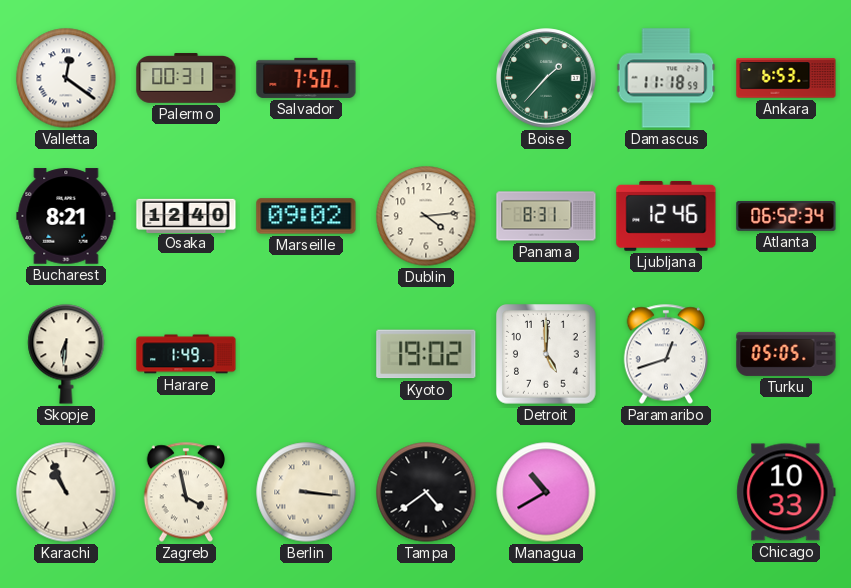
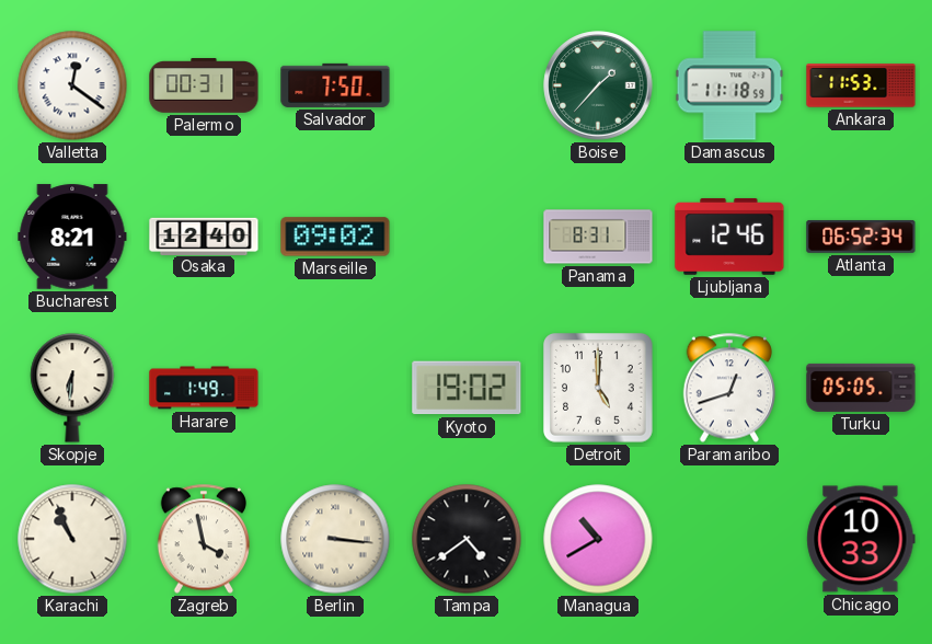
Ankara: 6:53 -> 11:53
Dublin: 4:14 -> none
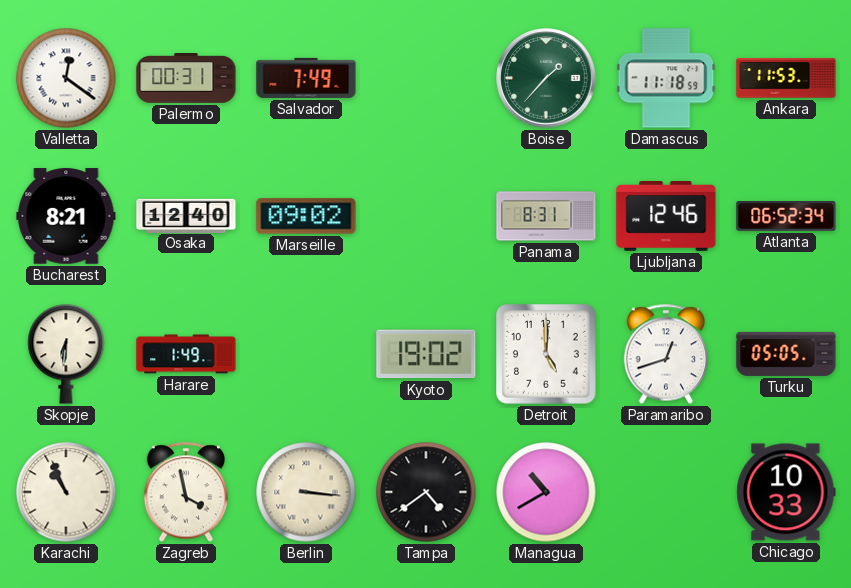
Salvador: 7:50 -> 7:49
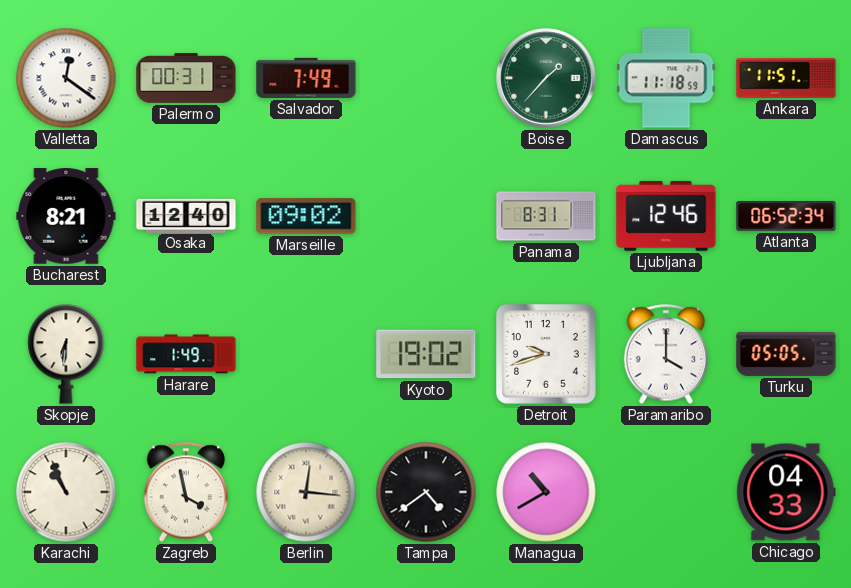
Ankara: 11:53 -> 11:51
Detroit: 5:00 -> 9:42
Paramaribo: 12:42 -> 4:00
Berlin: 3:16 -> 12:16
Chicago: 10:33 -> 04:33
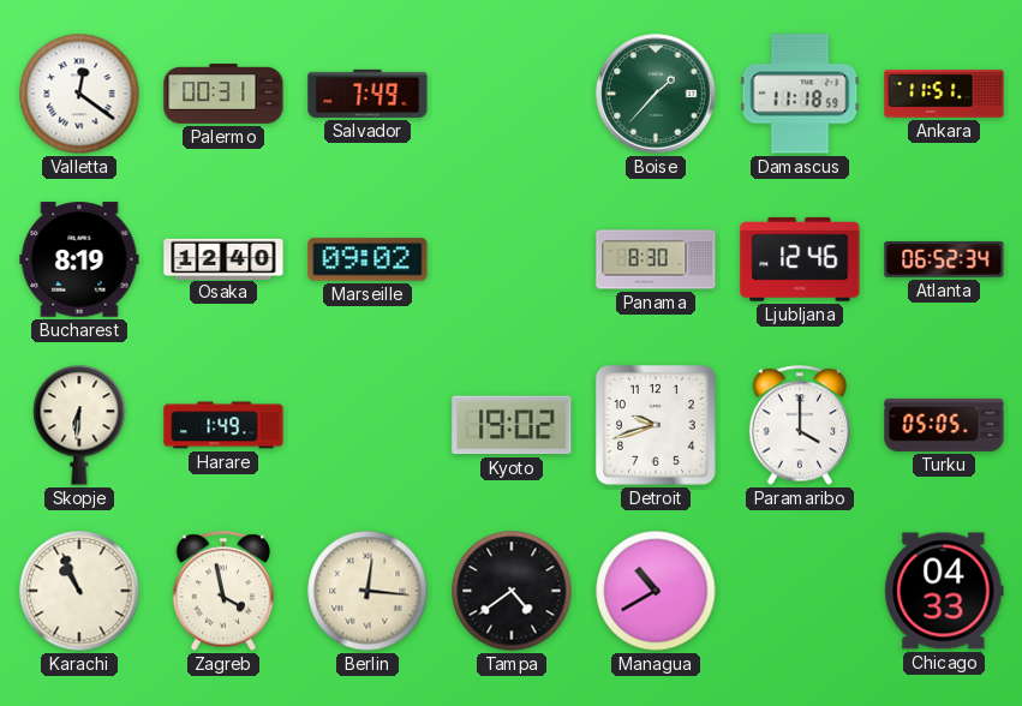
Bucharest: 8:21 -> 8:19
Panama: 8:31 -> 8:30
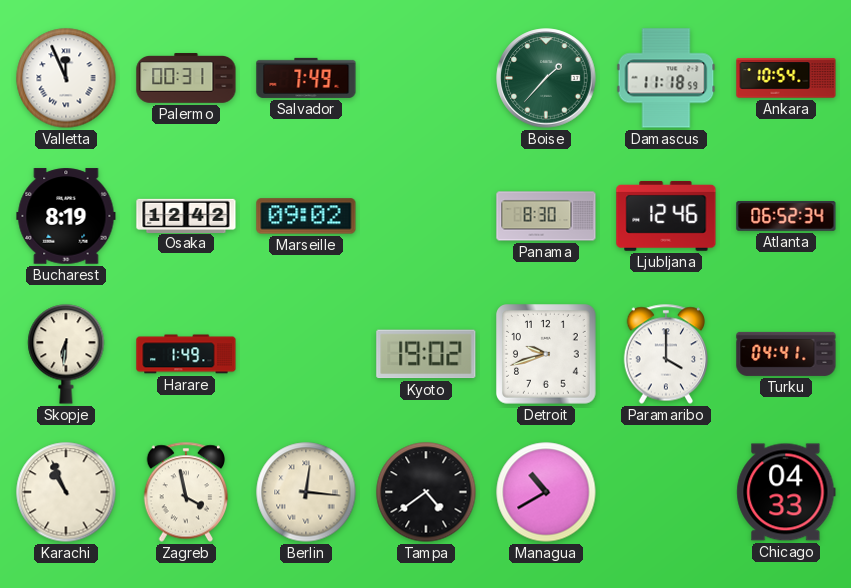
Valletta: 12:21 -> 11:56
Ankara: 11:51 -> 10:54
Osaka: 12:40 -> 12:42
Turku: 05:05 -> 04:41
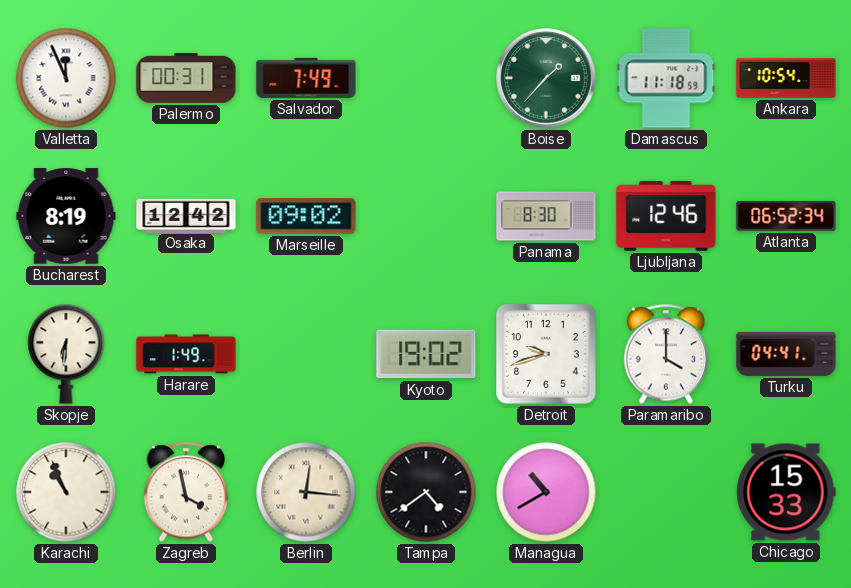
Chicago: 04:33 -> 15:33
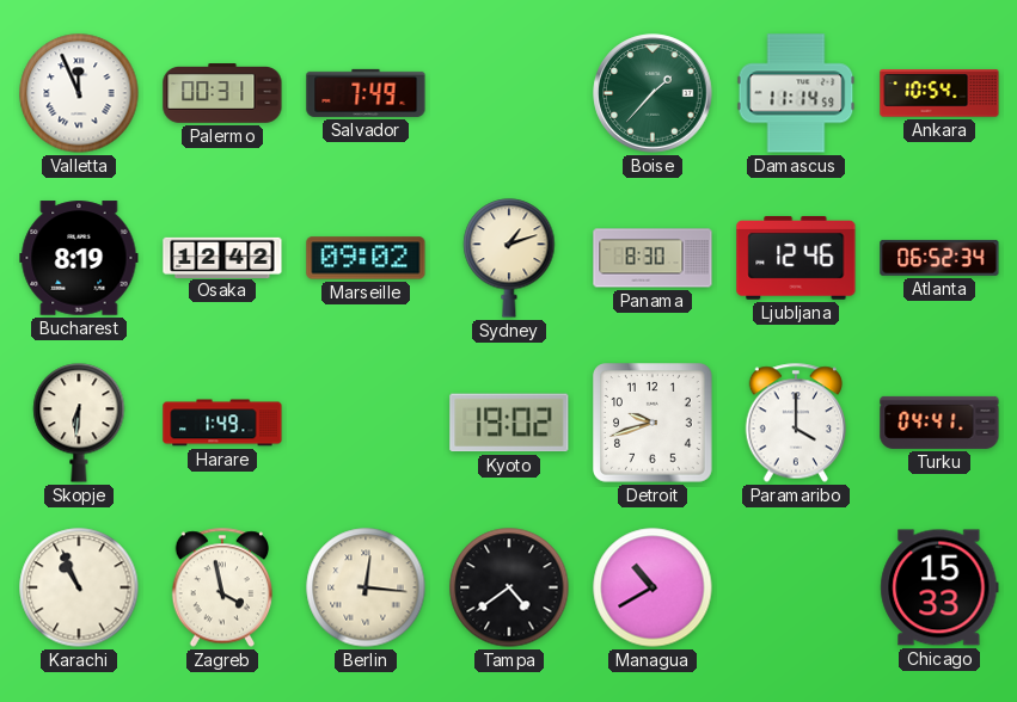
Damascus: 11:18 -> 11:14
Sydney: none -> 1:12
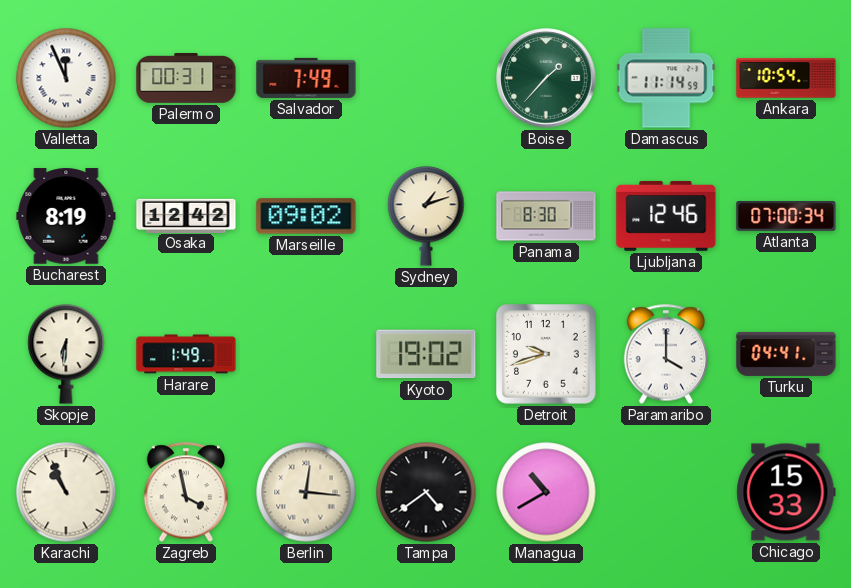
Atlanta: 06:52 -> 07:00
